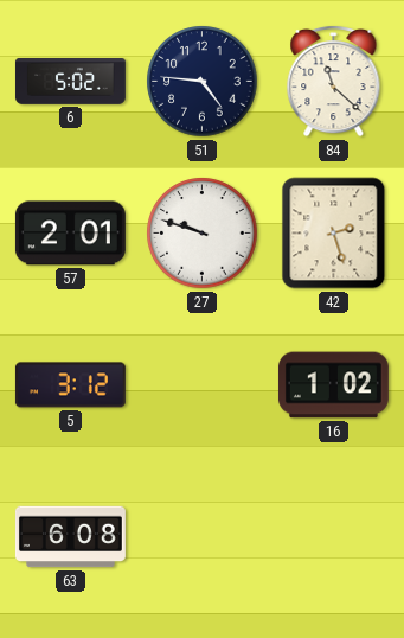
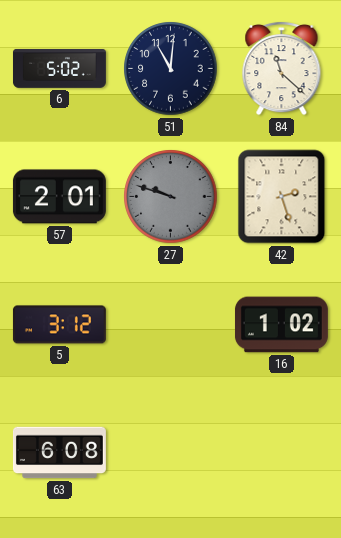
51: 4:46 -> 11:01
27 dial: white -> grey
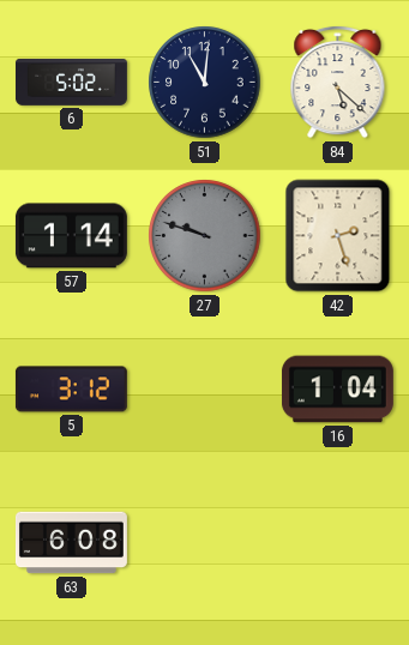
84: 11:22 -> 5:22
57: 2:01 -> 1:14
16: 1:02 -> 1:04
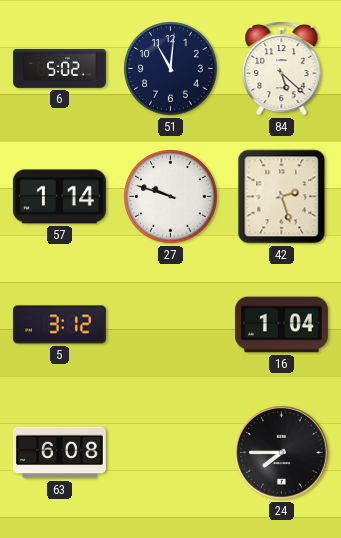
27 dial: grey -> white
24: none -> 7:45
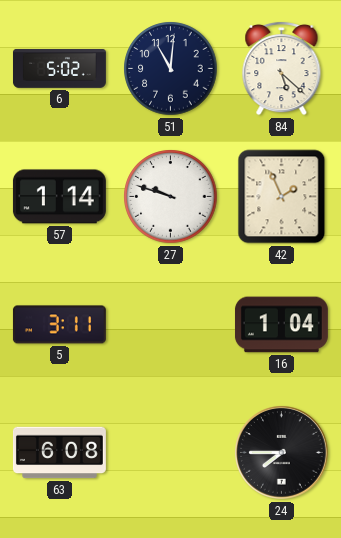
42: 2:27 -> 1:56
5: 3:12 -> 3:11
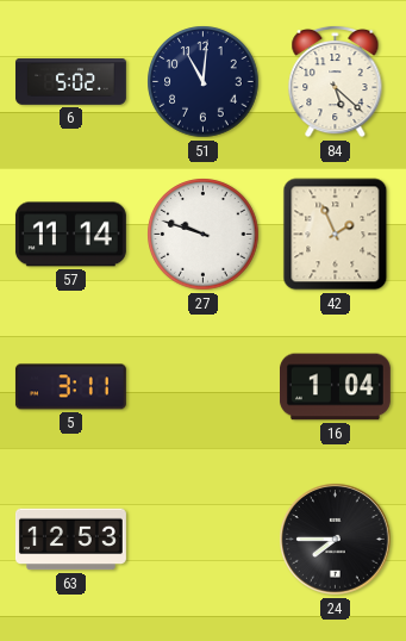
57: 1:14 -> 11:14
63: 6:08 -> 12:53
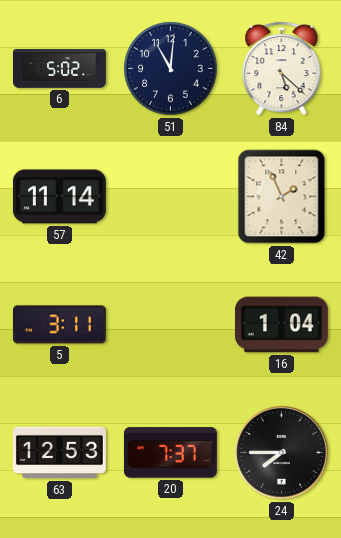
27: 9:48 -> none
20: none -> 7:37
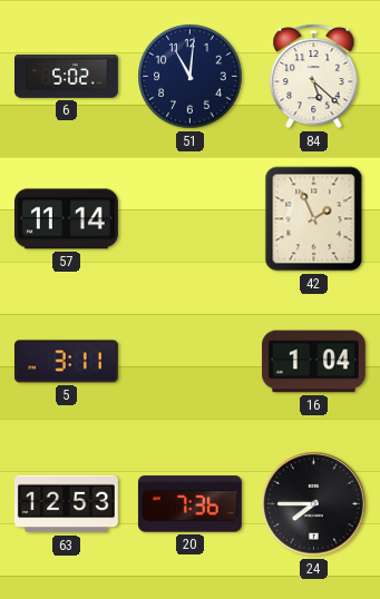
20: 7:37 -> 7:36
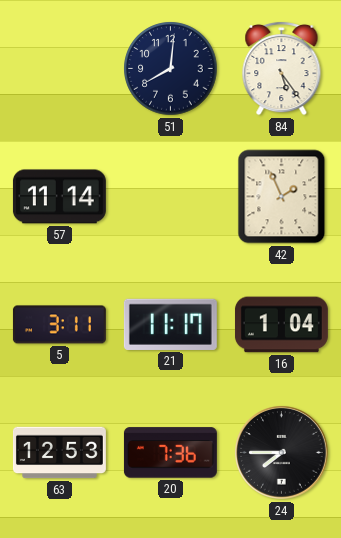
6: 5:02 -> none
51: 11:01 -> 8:01
84: 5:22 -> 5:24
21: none -> 11:17
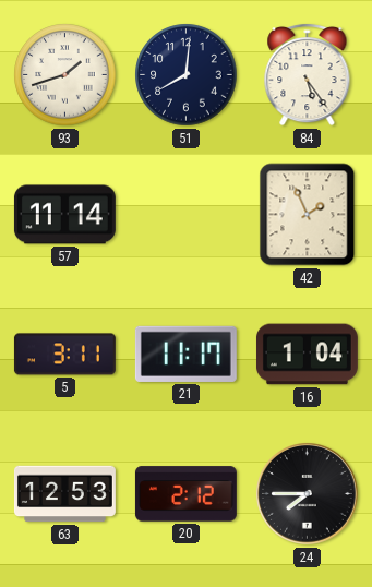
93: none -> 1:42
20: 7:36 -> 2:12
